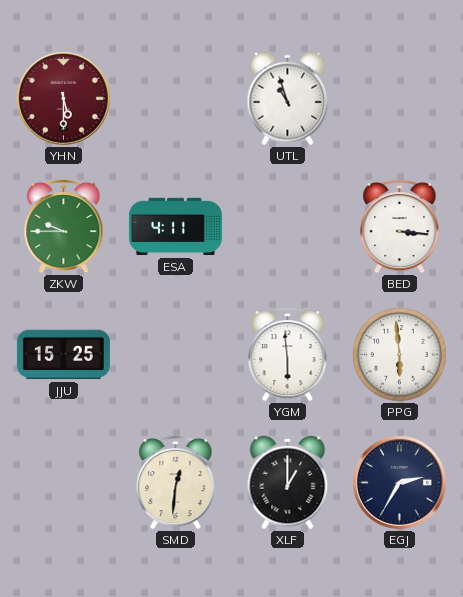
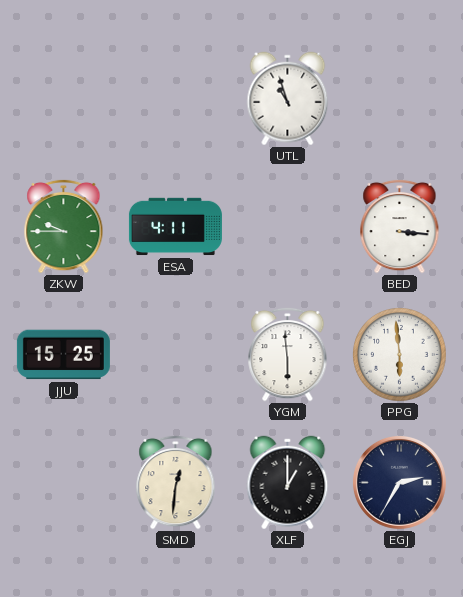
YHN: 5:30 -> none
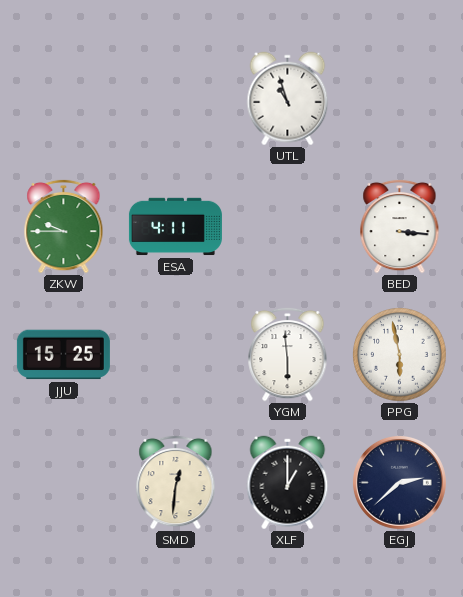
PPG: 5:59 -> 5:58
EGJ: 2:35 -> 2:38
